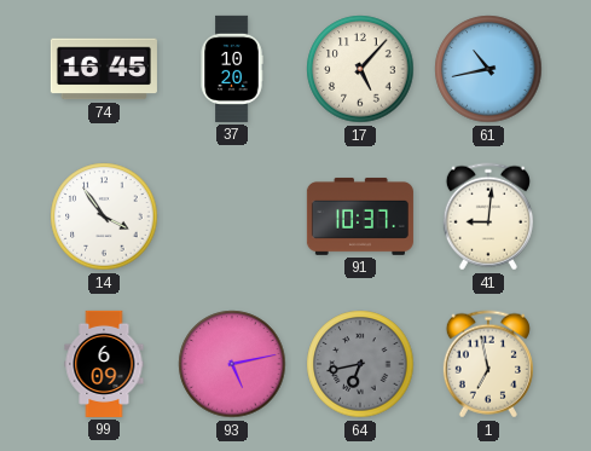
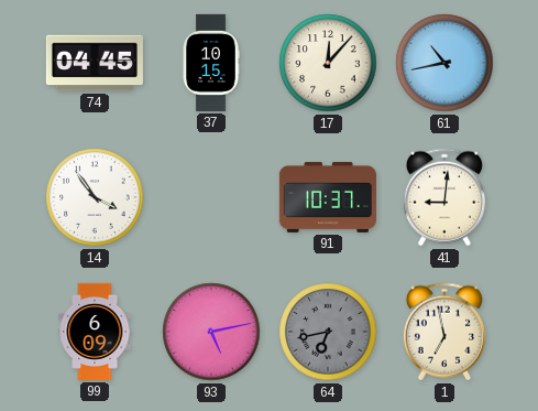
74: 16:45 -> 04:45
37: 10:20 -> 10:15
17: 5:07 -> 12:07
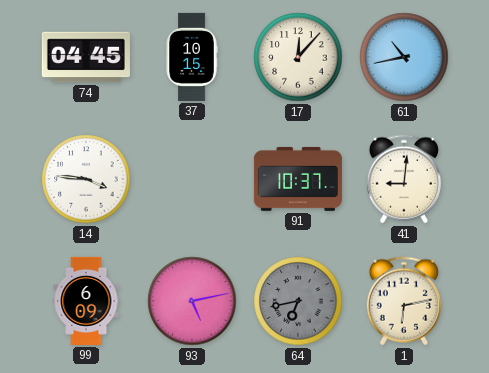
14: 3:54 -> 3:46
1: 6:58 -> 6:13
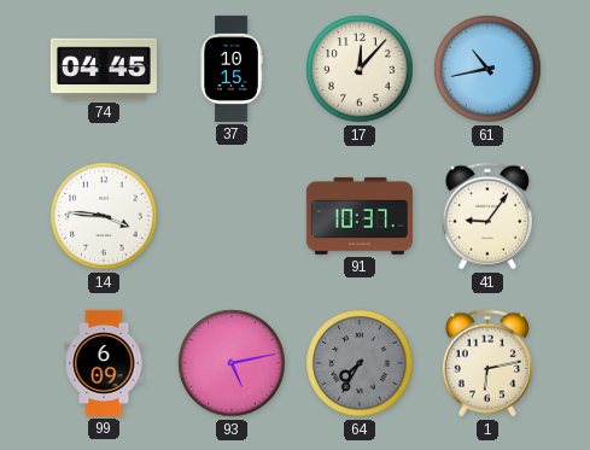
41: 9:01 -> 9:06
64: 6:43 -> 7:35
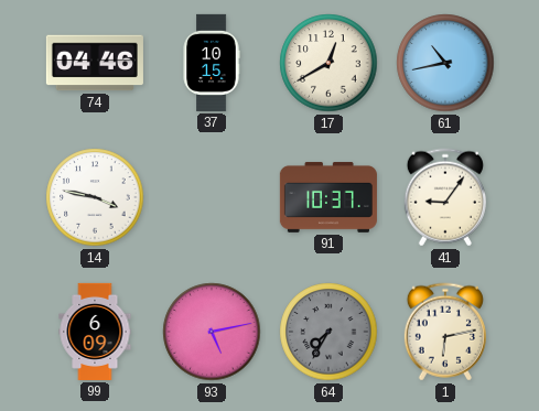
74: 04:45 -> 04:46
17: 12:07 -> 12:40
14: 3:46 -> 3:47
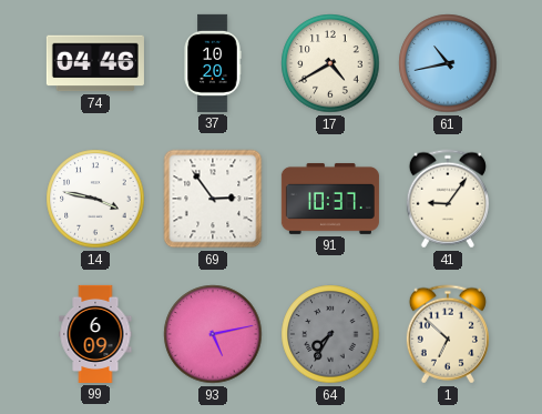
37: 10:15 -> 10:20
17: 12:40 -> 4:40
69: none -> 2:54
1: 6:13 -> 6:52
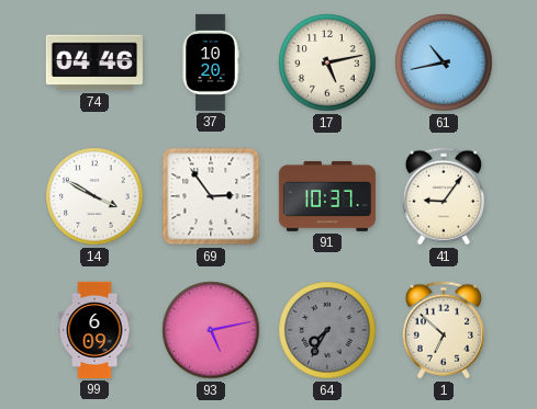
17: 4:40 -> 5:13
14: 3:47 -> 3:50
